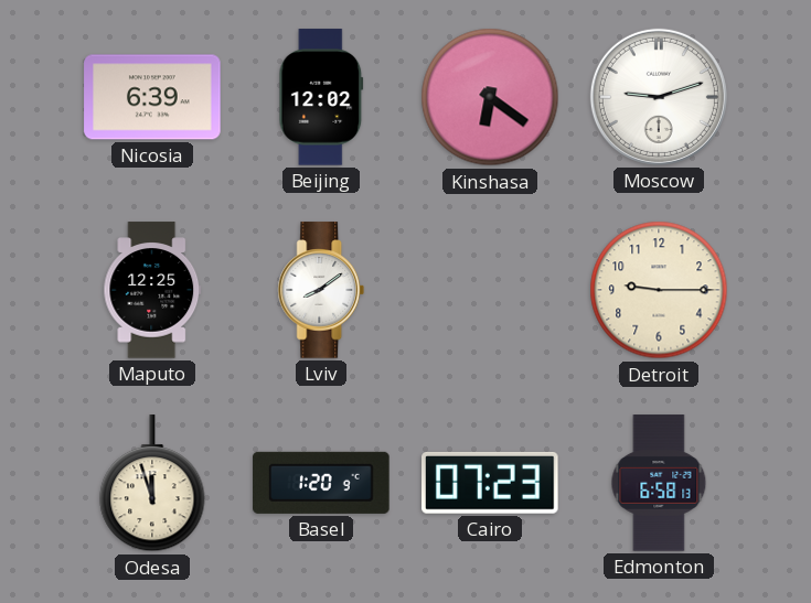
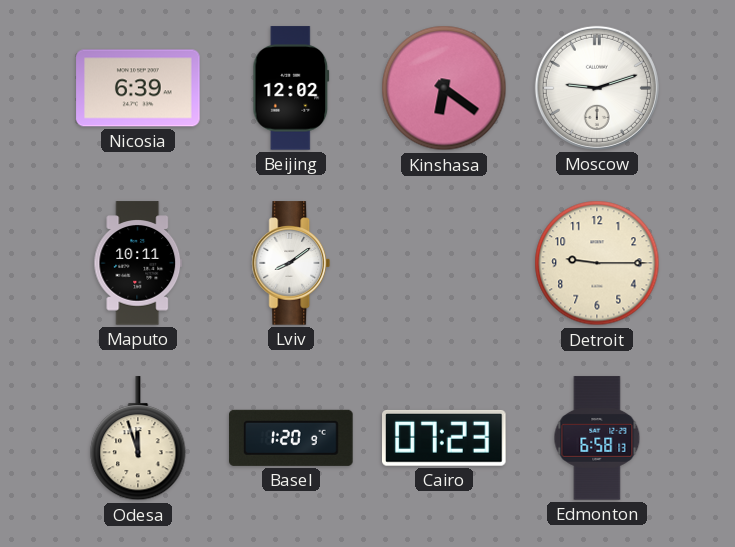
Maputo: 12:25 -> 10:11
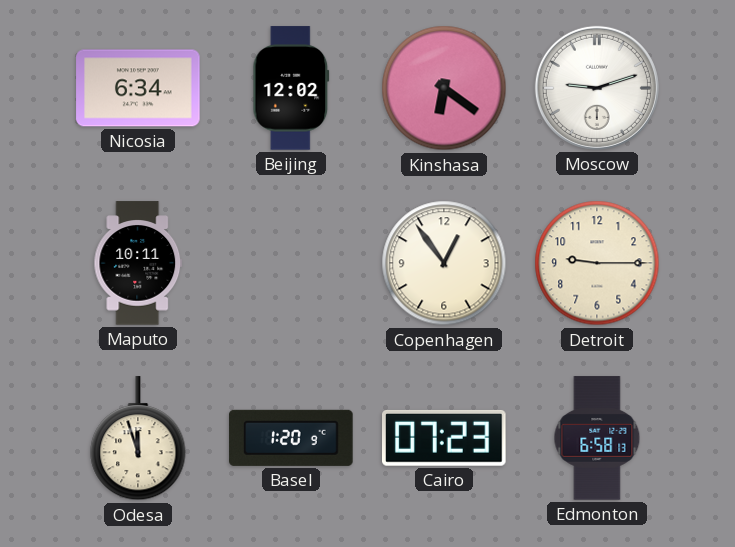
Nicosia: 6:39 -> 6:34
Lviv: 8:09 -> none
Copenhagen: none -> 12:54
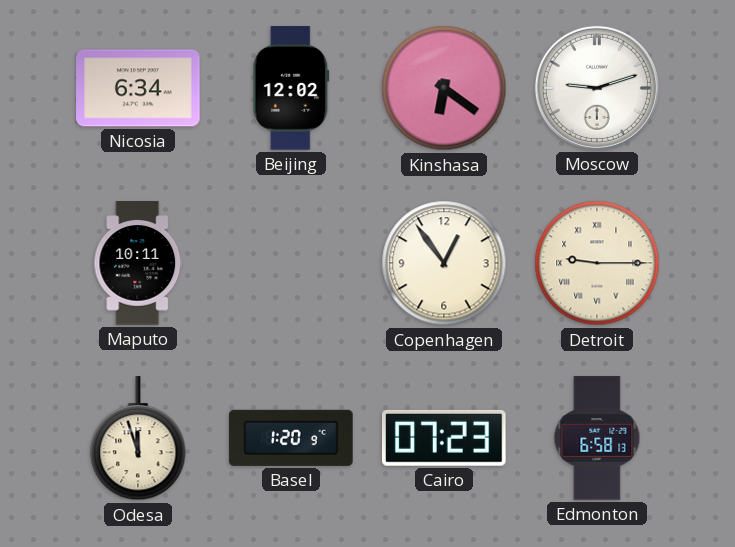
Detroit numerals: Arabic -> Roman
